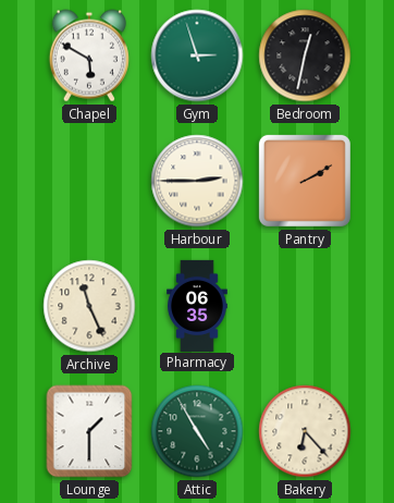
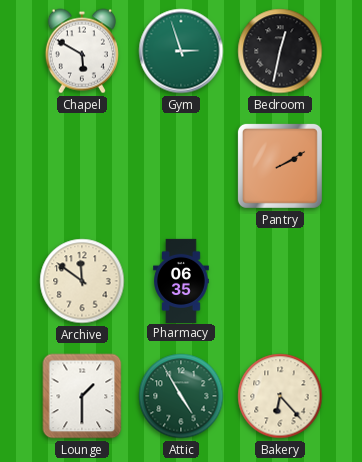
Harbour: 2:45 -> none
Archive: 11:26 -> 11:51
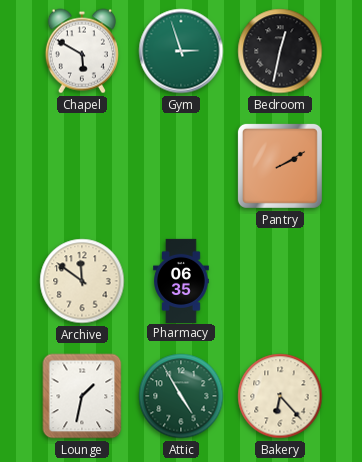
Lounge: 1:30 -> 1:32
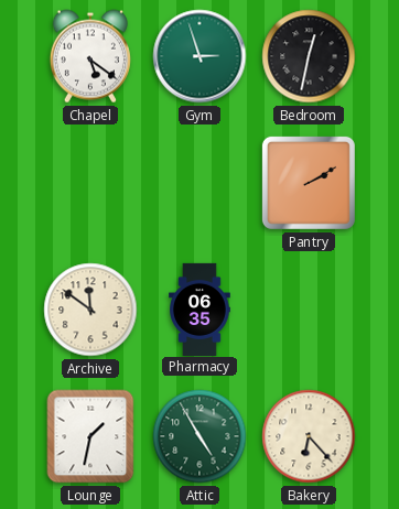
Chapel: 5:50 -> 5:21
